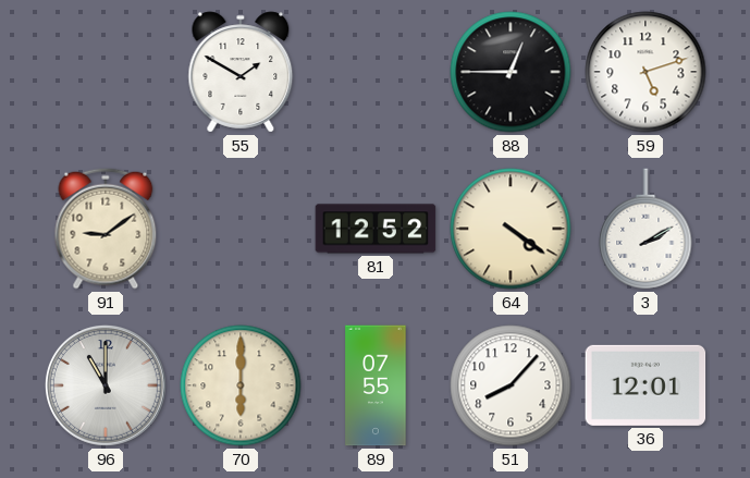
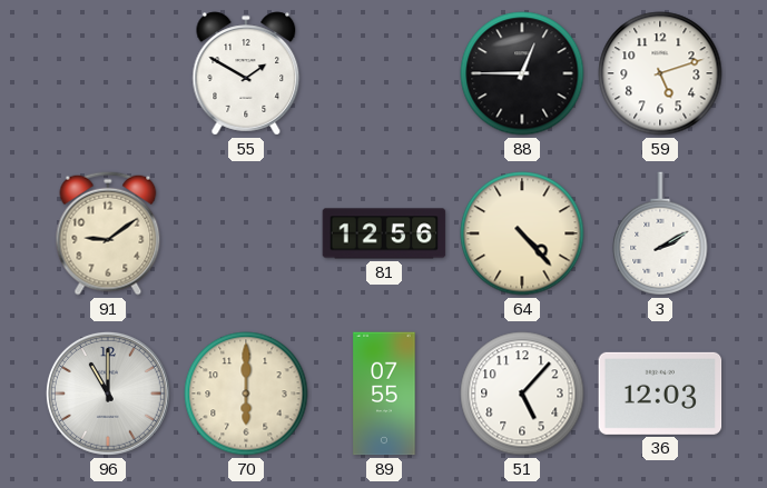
81: 12:52 -> 12:56
64: 4:21 -> 4:23
51: 8:07 -> 5:07
36: 12:01 -> 12:03
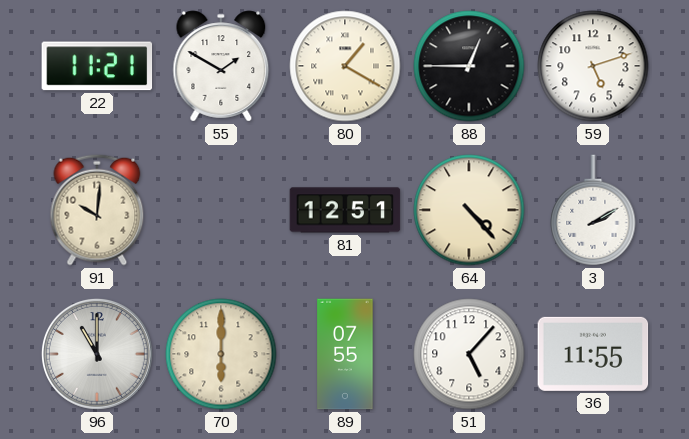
22: none -> 11:21
80: none -> 1:20
91: 9:09 -> 10:01
81: 12:56 -> 12:51
36: 12:03 -> 11:55
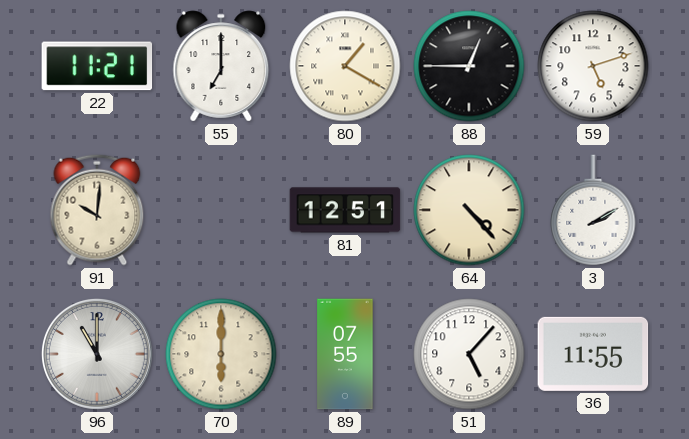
55: 1:50 -> 7:00
